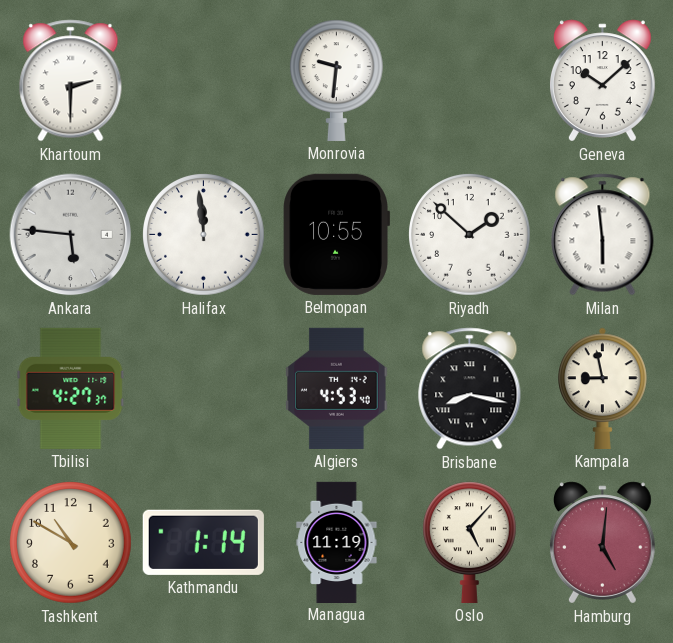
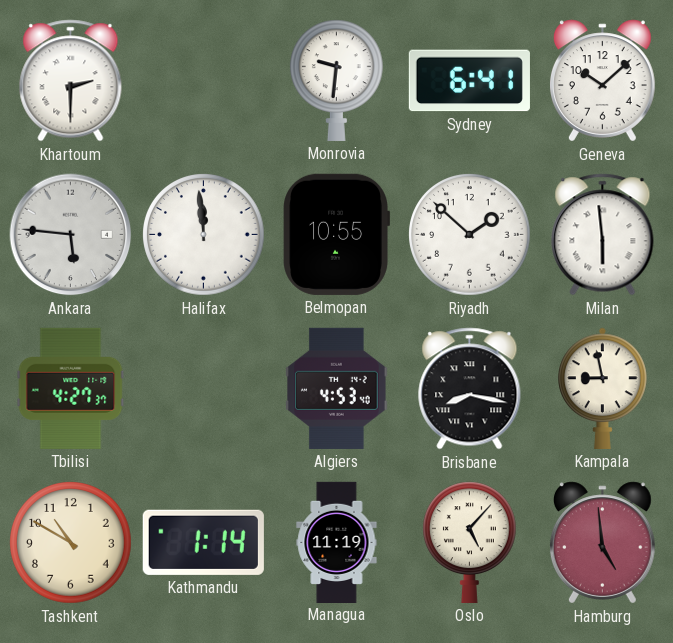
Sydney: none -> 6:41
Hamburg: 5:01 -> 4:59
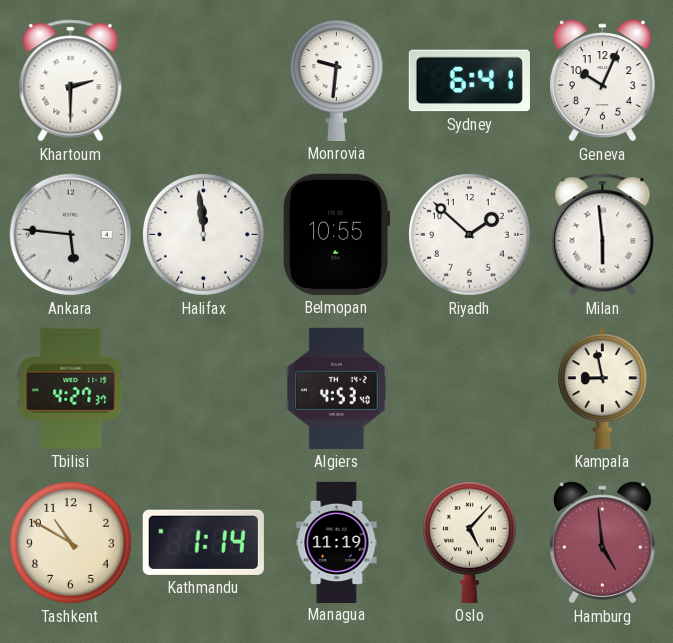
Geneva: 10:08 -> 10:04
Brisbane: 8:17 -> none
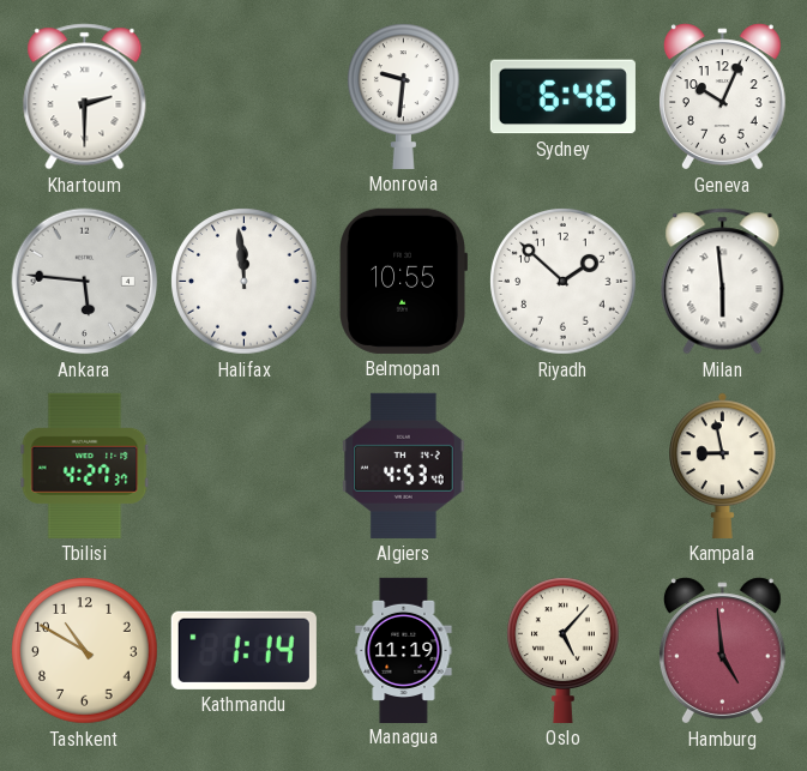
Sydney: 6:41 -> 6:46
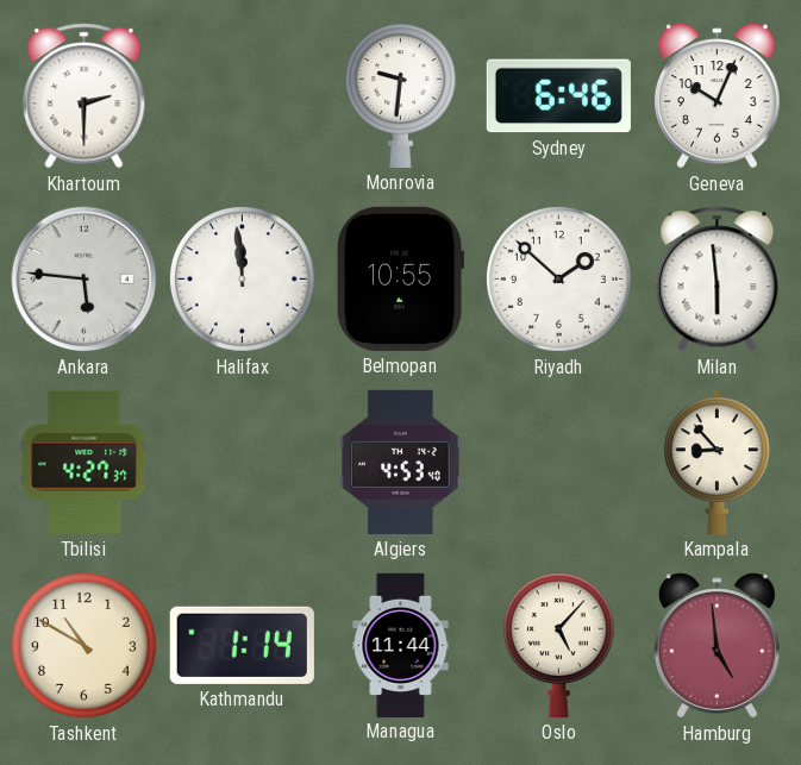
Kampala: 8:58 -> 8:53
Managua: 11:19 -> 11:44
